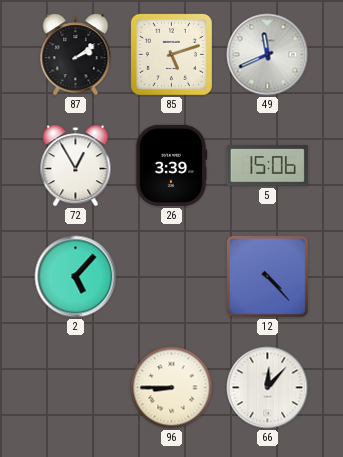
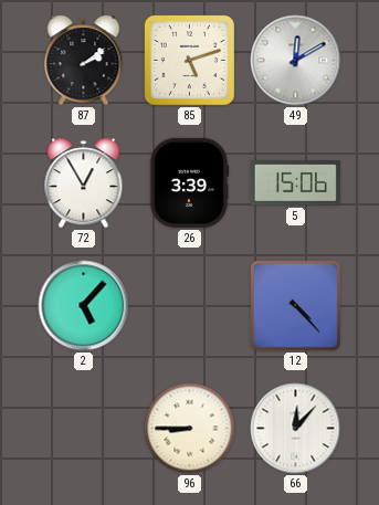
49: 11:41 -> 12:10
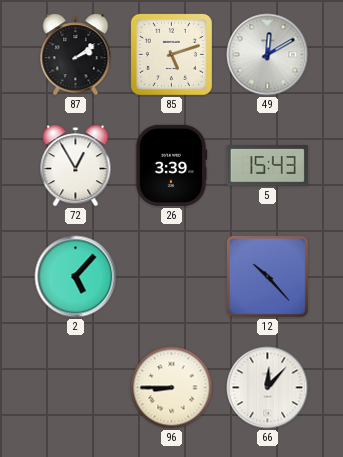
5: 15:06 -> 15:43
12: 4:23 -> 10:23
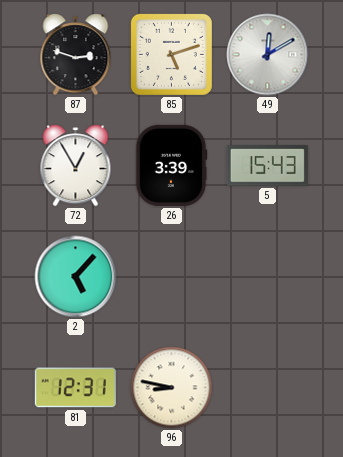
87: 2:09 -> 2:48
12: 10:23 -> none
81: none -> 12:31
96: 8:45 -> 8:47
66: 12:07 -> none
